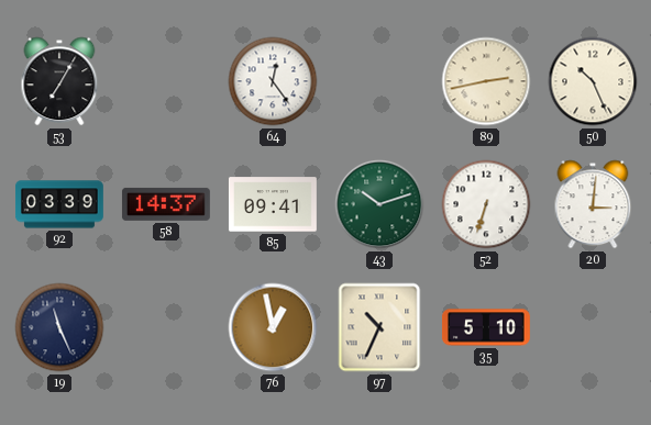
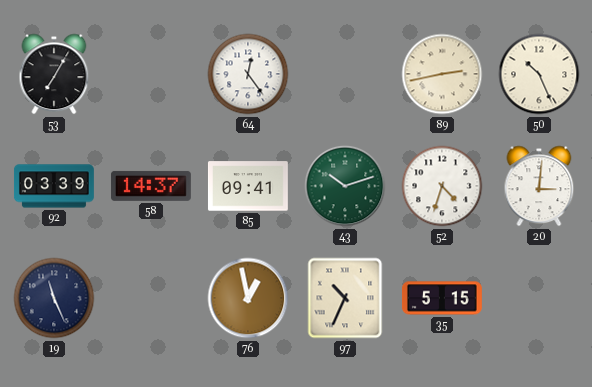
52: 6:33 -> 4:33
35: 5:10 -> 5:15
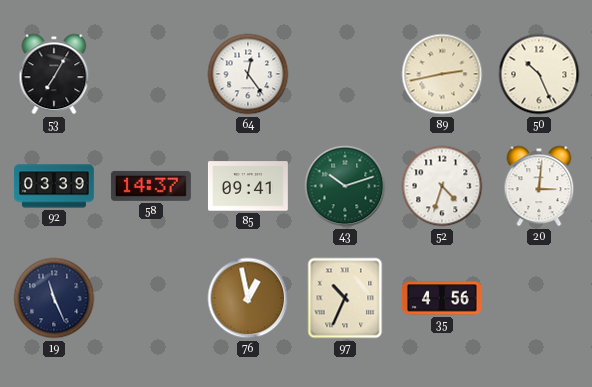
35: 5:15 -> 4:56
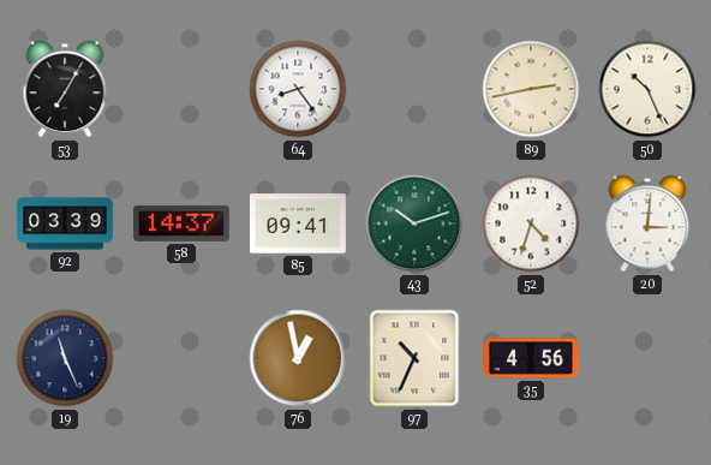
64: 12:24 -> 8:24
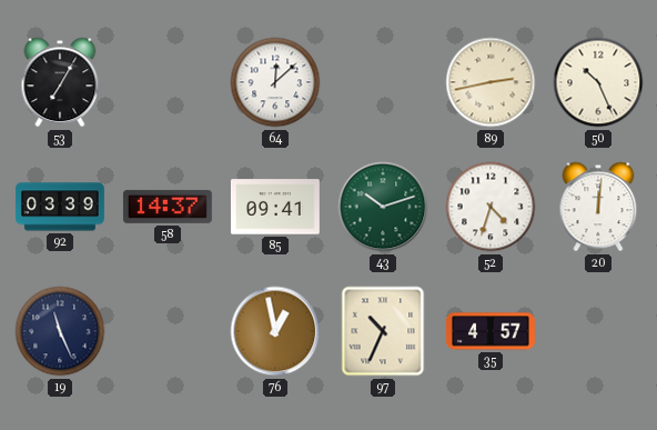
64: 8:24 -> 12:08
20: 3:01 -> 12:01
35: 4:56 -> 4:57
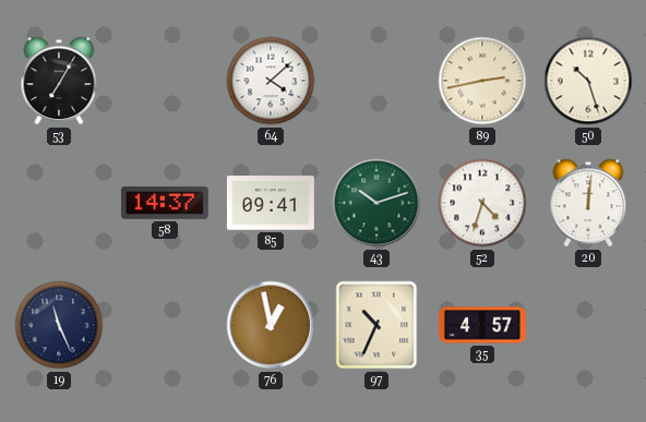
64: 12:08 -> 4:08
50: 10:26 -> 10:27
92: 03:39 -> none
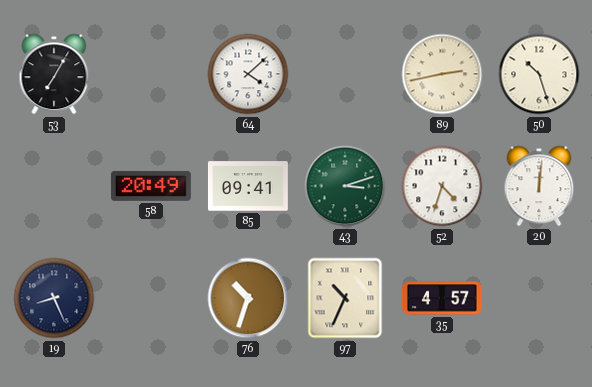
58: 14:37 -> 20:49
43: 10:12 -> 3:12
19: 11:26 -> 8:26
76: 12:58 -> 10:33
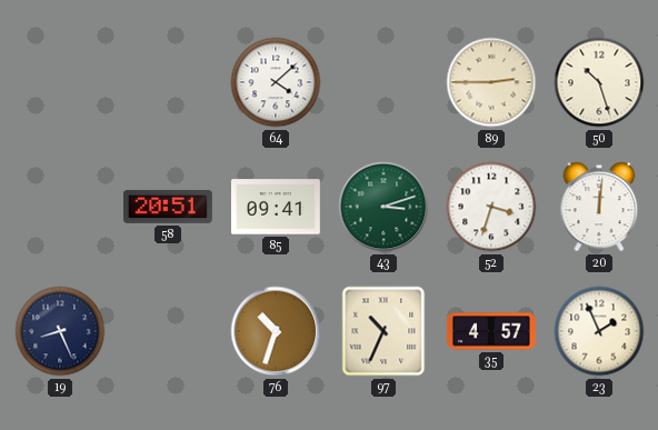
53: 7:05 -> none
89: 2:43 -> 2:45
58: 20:49 -> 20:51
52: 4:33 -> 3:33
23: none -> 1:56
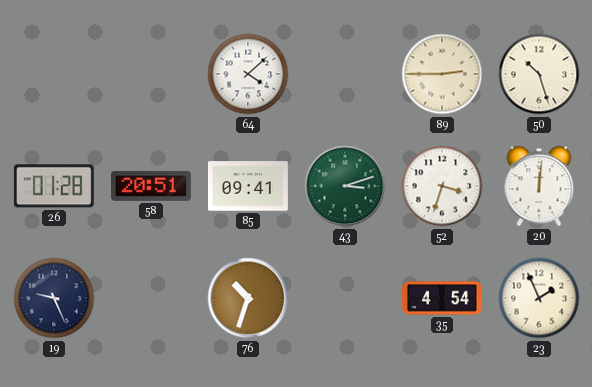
26: none -> 01:28
19: 8:26 -> 9:26
97: 10:34 -> none
35: 4:57 -> 4:54
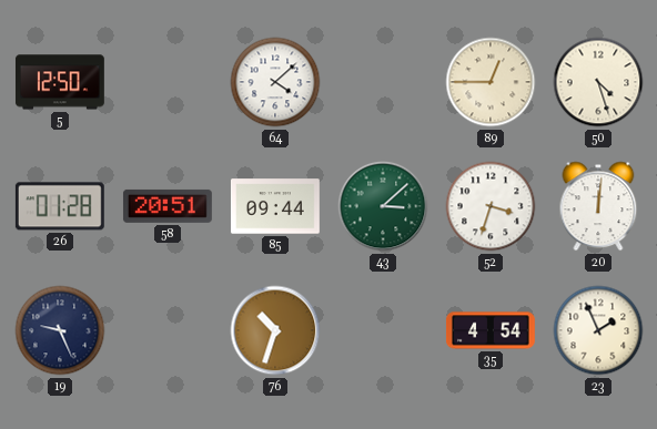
5: none -> 12:50
89: 2:45 -> 12:45
50: 10:27 -> 4:27
85: 09:41 -> 09:44
43: 3:12 -> 3:08
